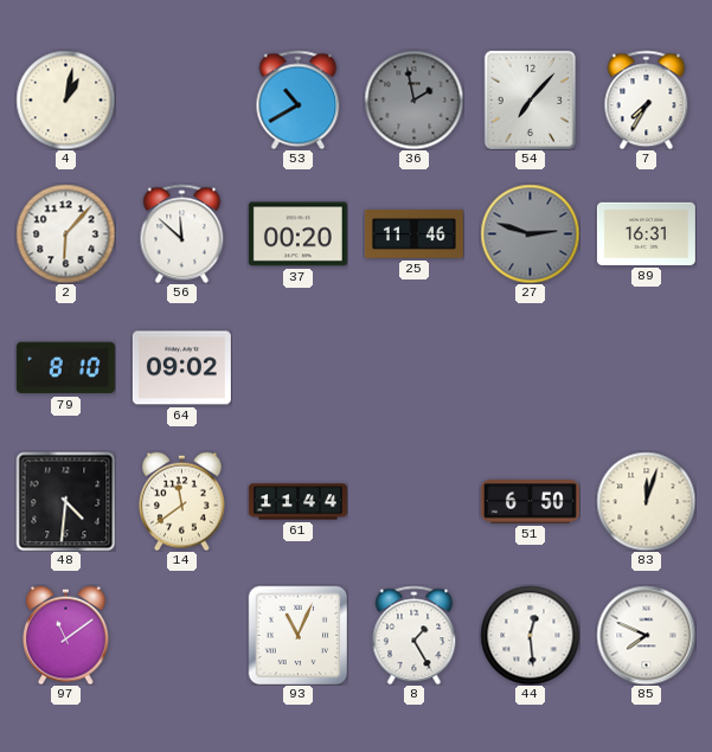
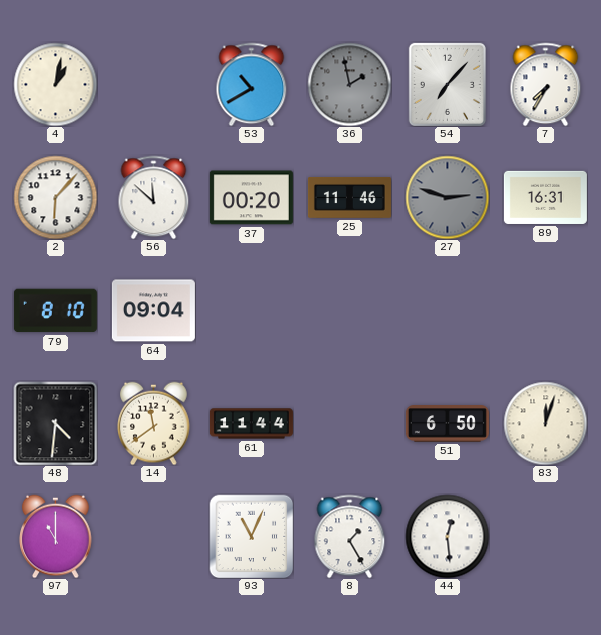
64: 09:02 -> 09:04
97: 11:09 -> 11:00
85: 7:49 -> none
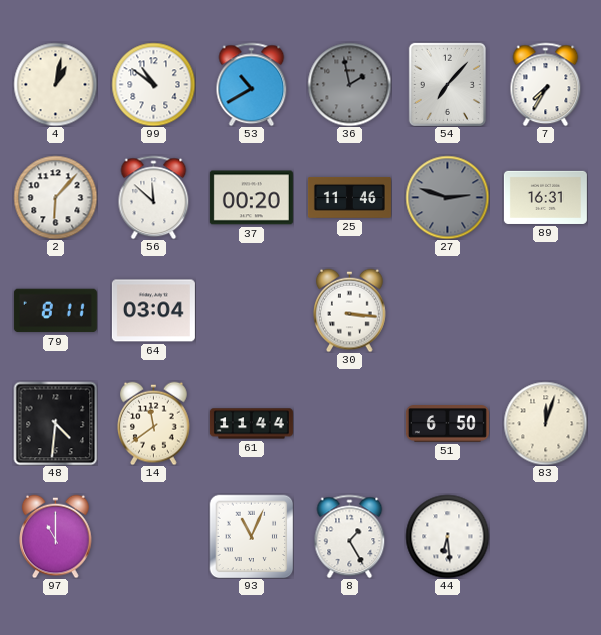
99: none -> 10:51
79: 8:10 -> 8:11
64: 09:04 -> 03:04
30: none -> 3:16
44: 12:29 -> 6:29
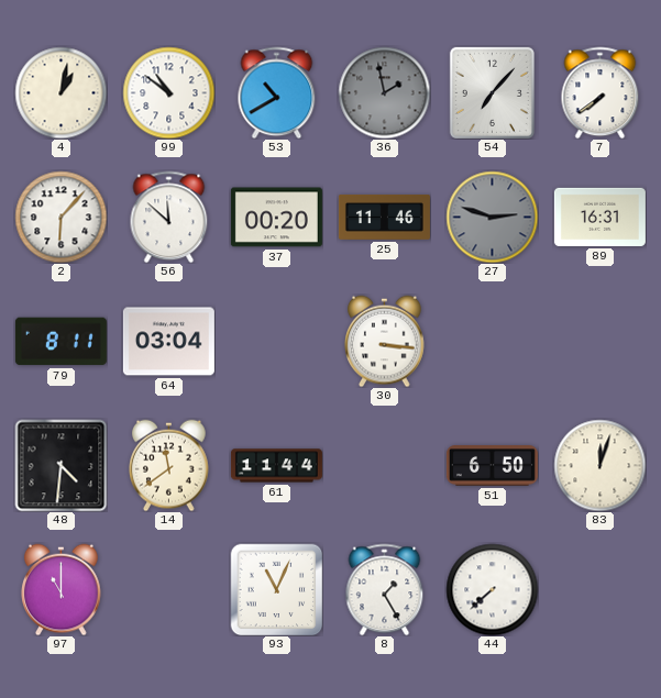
7: 7:35 -> 7:39
44: 6:29 -> 7:38
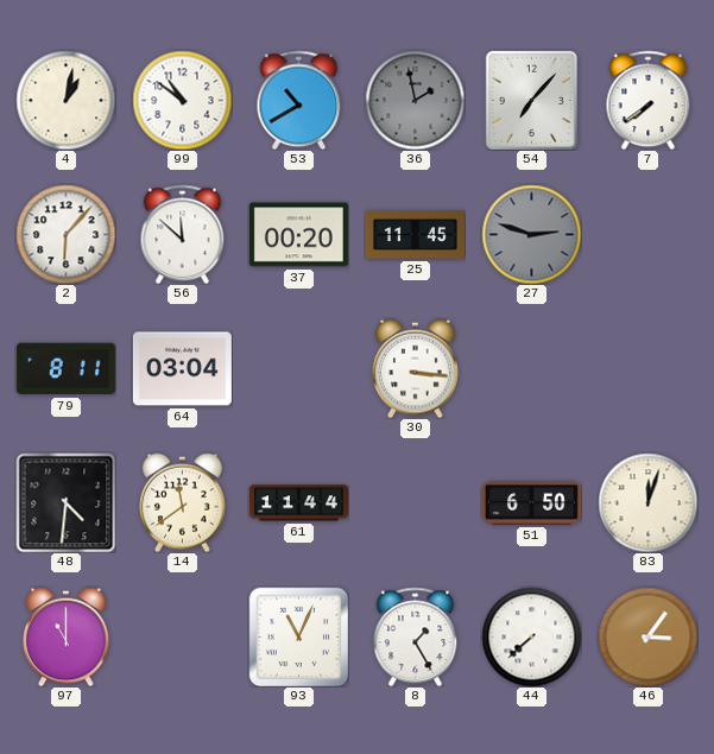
25: 11:46 -> 11:45
89: 16:31 -> none
46: none -> 3:06
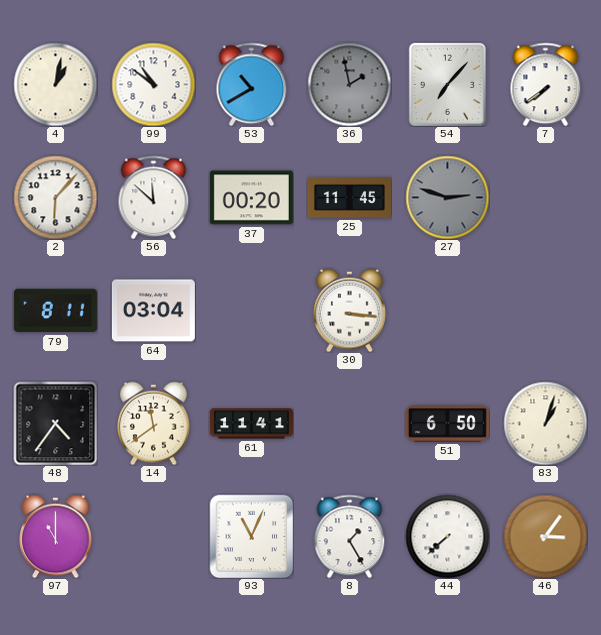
48: 4:31 -> 4:36
61: 11:44 -> 11:41
83: 12:03 -> 1:03
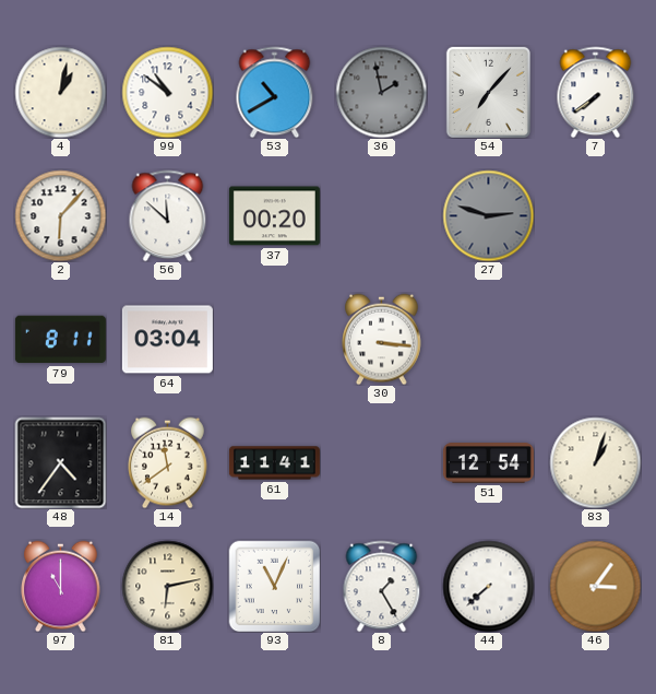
25: 11:45 -> none
51: 6:50 -> 12:54
81: none -> 6:13
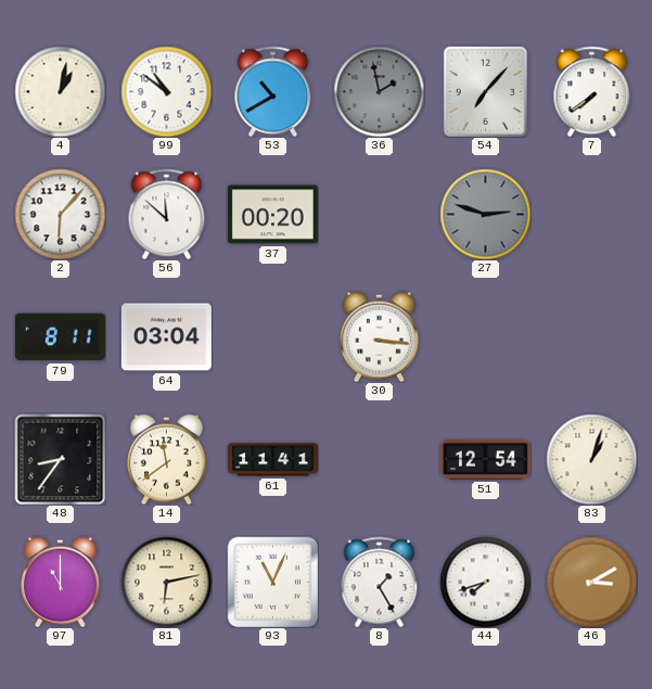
48: 4:36 -> 8:36
44: 7:38 -> 7:42
46: 3:06 -> 3:10
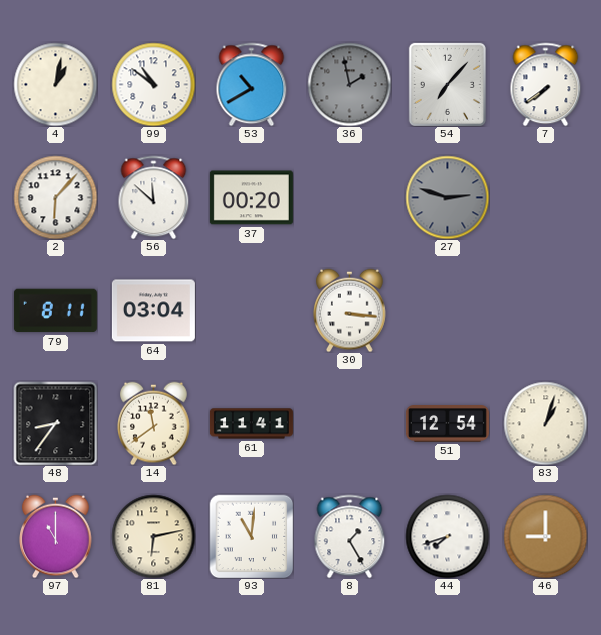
93: 11:04 -> 11:01
46: 3:10 -> 9:00
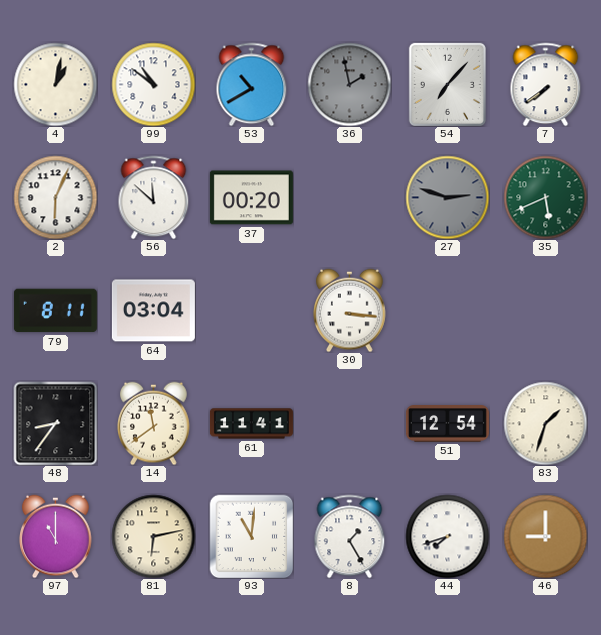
2: 6:07 -> 6:04
35: none -> 5:41
83: 1:03 -> 1:33
